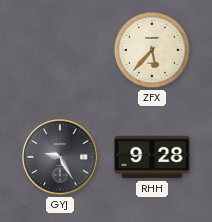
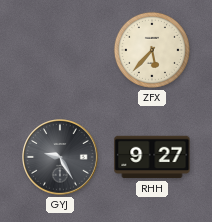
RHH: 9:28 -> 9:27
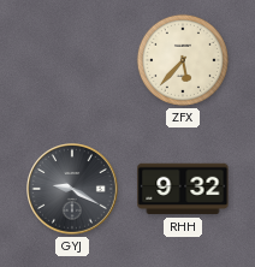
GYJ: 9:25 -> 9:20
RHH: 9:27 -> 9:32
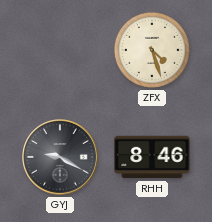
ZFX: 5:37 -> 4:27
RHH: 9:32 -> 8:46
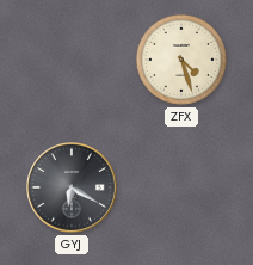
GYJ: 9:20 -> 6:20
RHH: 8:46 -> none
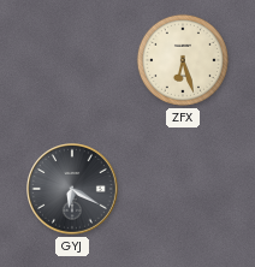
ZFX: 4:27 -> 6:27
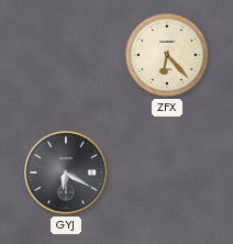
ZFX: 6:27 -> 6:23
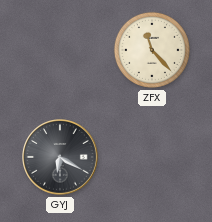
ZFX: 6:23 -> 11:23
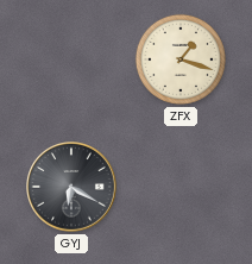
ZFX: 11:23 -> 1:18
